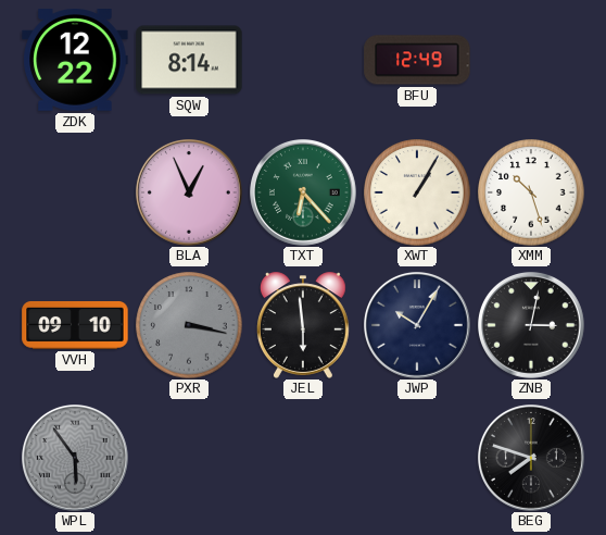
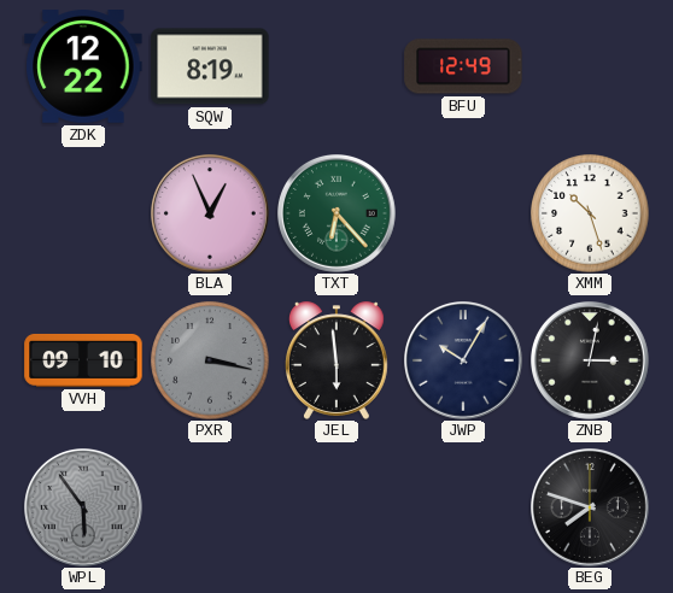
SQW: 8:14 -> 8:19
XWT: 1:05 -> none
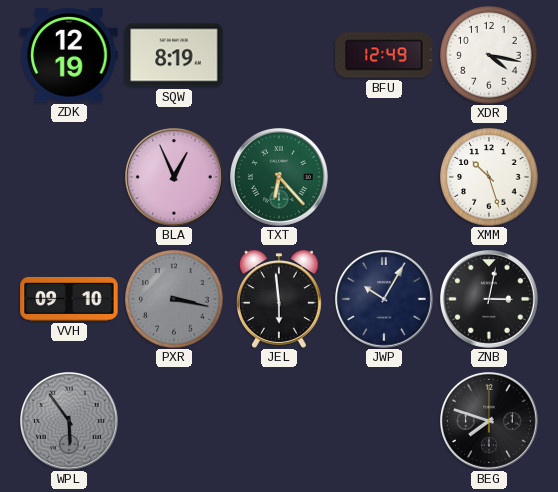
ZDK: 12:22 -> 12:19
XDR: none -> 4:17
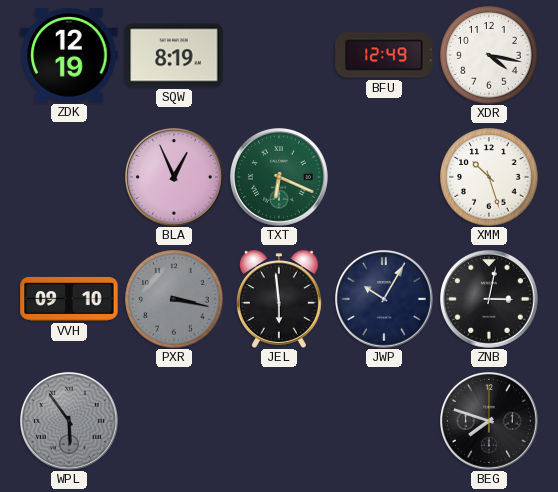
TXT: 6:23 -> 6:19
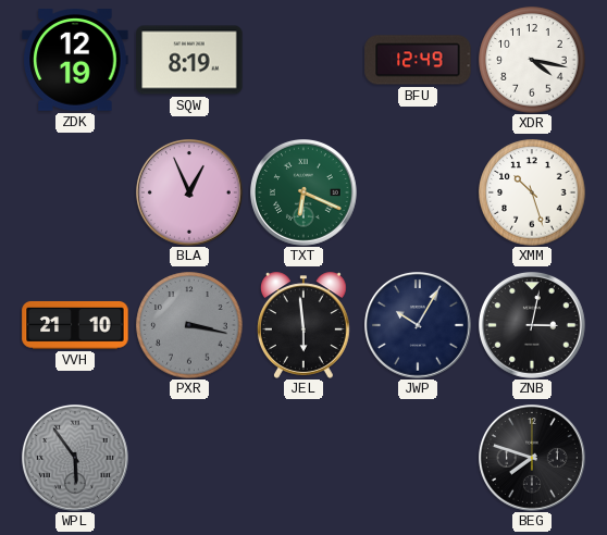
VVH: 09:10 -> 21:10
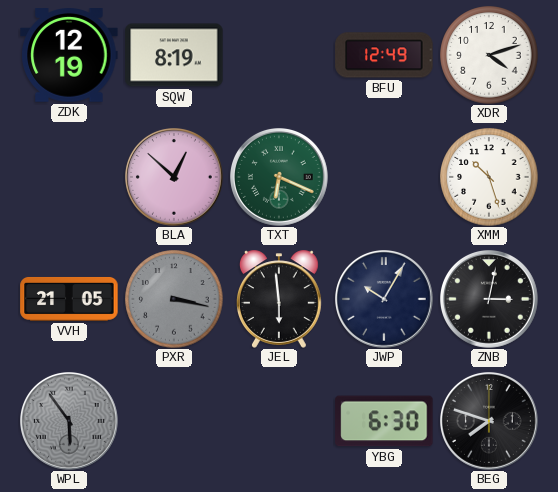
XDR: 4:17 -> 4:12
BLA: 12:56 -> 12:52
VVH: 21:10 -> 21:05
YBG: none -> 6:30
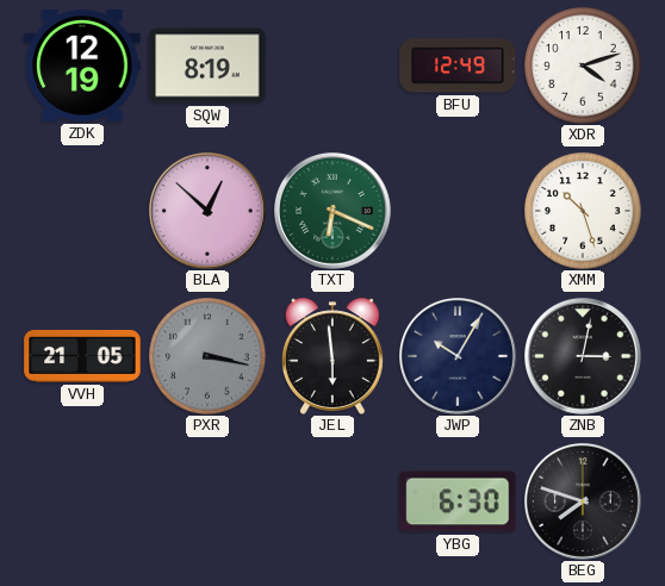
WPL: 5:54 -> none
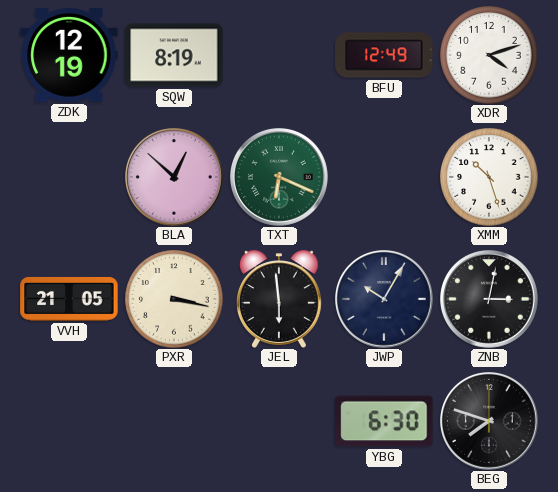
PXR dial: grey -> cream
